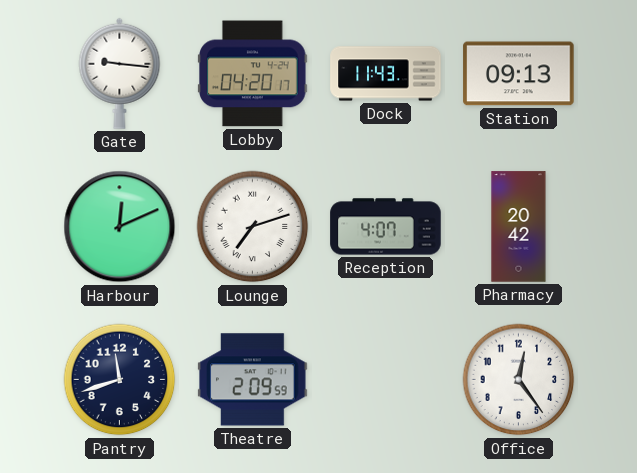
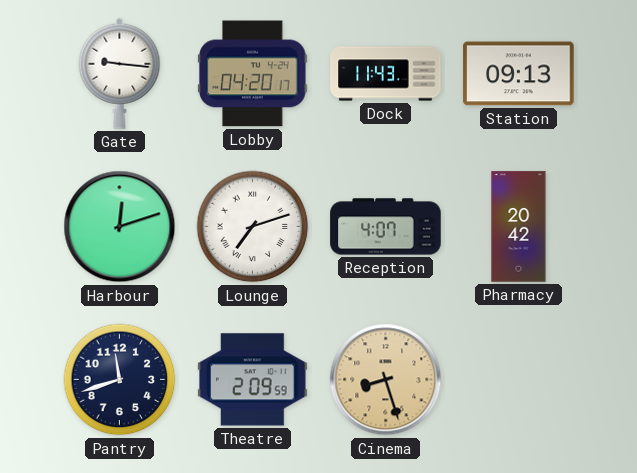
Harbour: 12:11 -> 12:12
Cinema: none -> 8:27
Office: 12:24 -> none
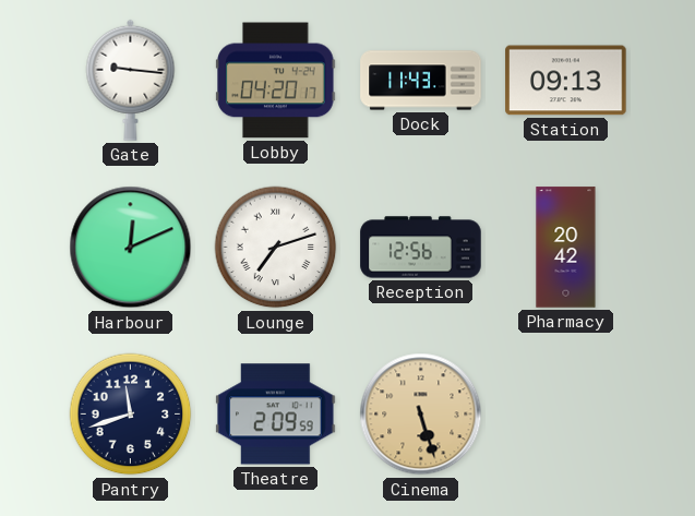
Harbour: 12:12 -> 12:11
Reception: 4:07 -> 12:56
Cinema: 8:27 -> 5:27
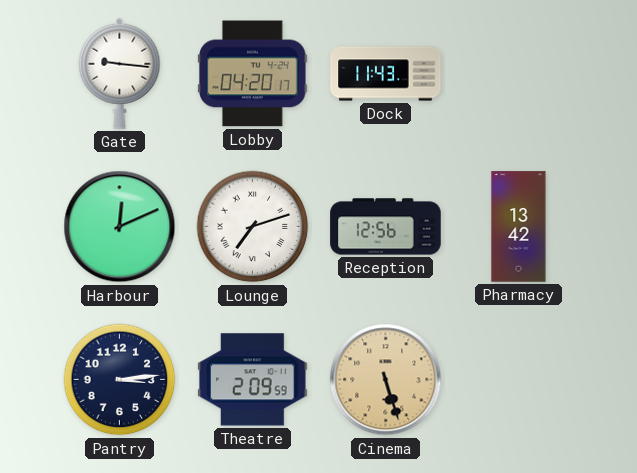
Station: 09:13 -> none
Pharmacy: 20:42 -> 13:42
Pantry: 11:42 -> 3:14
